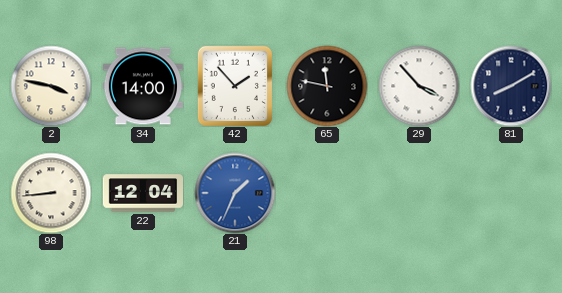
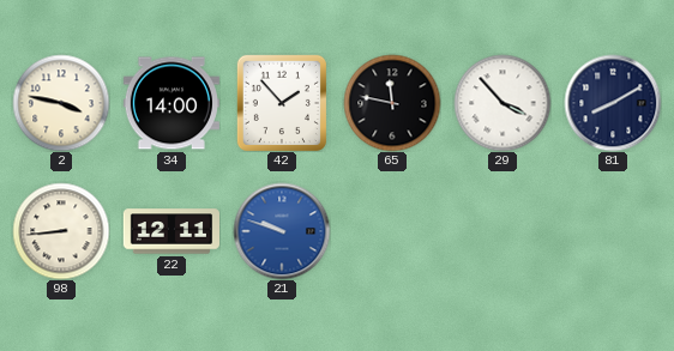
22: 12:04 -> 12:11
21: 1:34 -> 9:48
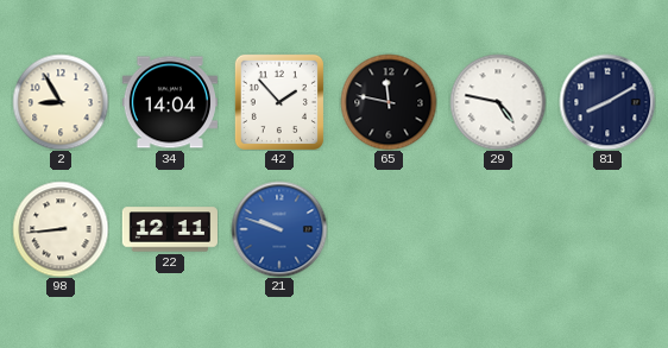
2: 3:47 -> 8:55
34: 14:00 -> 14:04
29: 3:53 -> 4:47
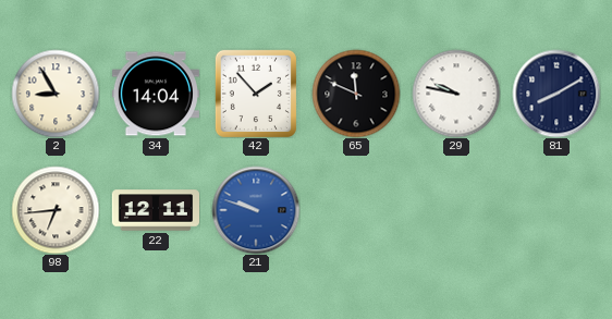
65: 11:47 -> 11:49
29: 4:47 -> 9:47
98: 8:44 -> 6:44
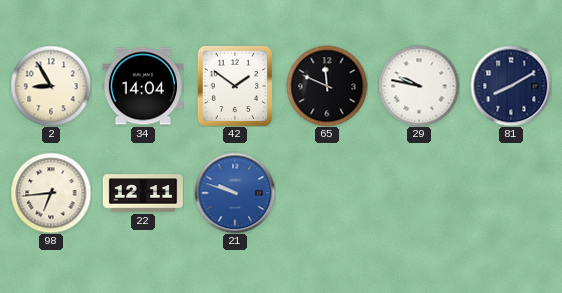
42: 1:53 -> 1:51
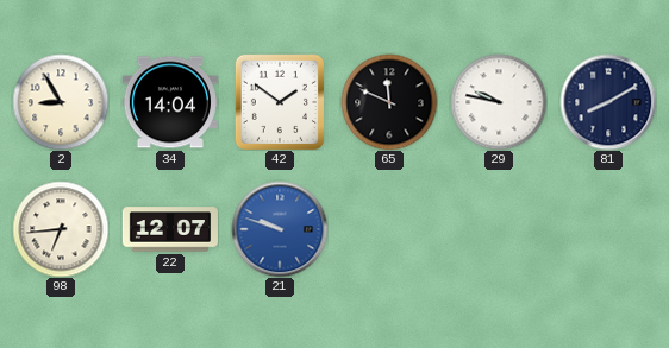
22: 12:11 -> 12:07
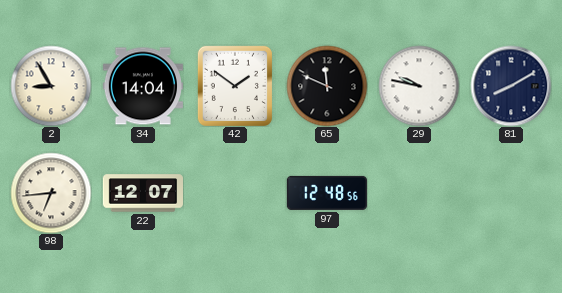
21: 9:48 -> none
97: none -> 12:48
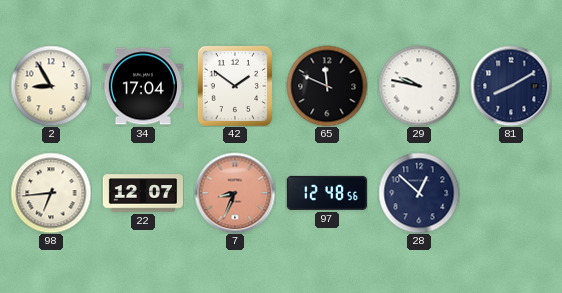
34: 14:04 -> 17:04
7: none -> 8:34
28: none -> 12:52
